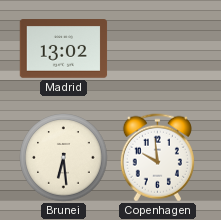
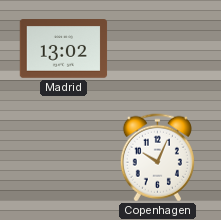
Brunei: 6:29 -> none
Copenhagen: 9:59 -> 10:04
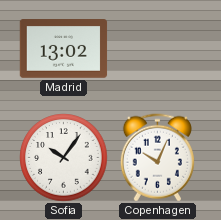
Sofia: none -> 10:06
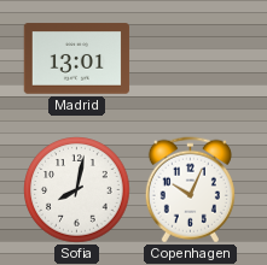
Madrid: 13:02 -> 13:01
Sofia: 10:06 -> 8:02
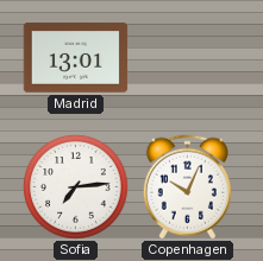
Sofia: 8:02 -> 7:14
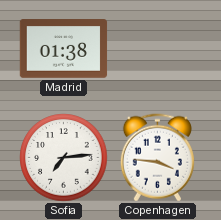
Madrid: 13:01 -> 01:38
Copenhagen: 10:04 -> 3:46
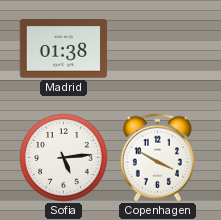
Sofia: 7:14 -> 5:14
Copenhagen: 3:46 -> 3:50
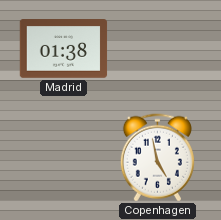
Sofia: 5:14 -> none
Copenhagen: 3:50 -> 4:58
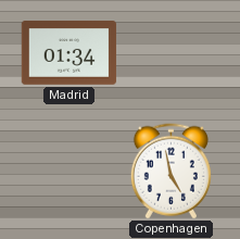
Madrid: 01:38 -> 01:34
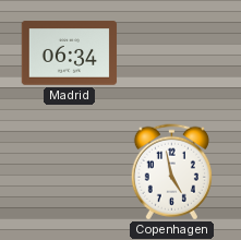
Madrid: 01:34 -> 06:34
